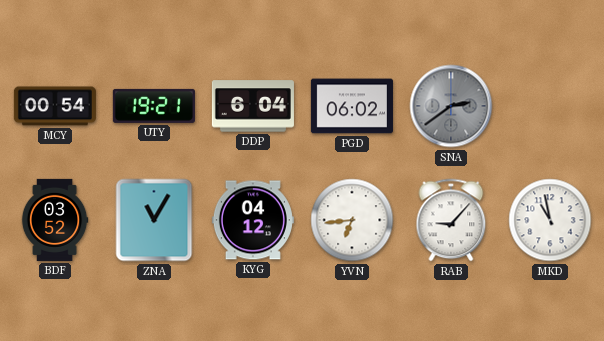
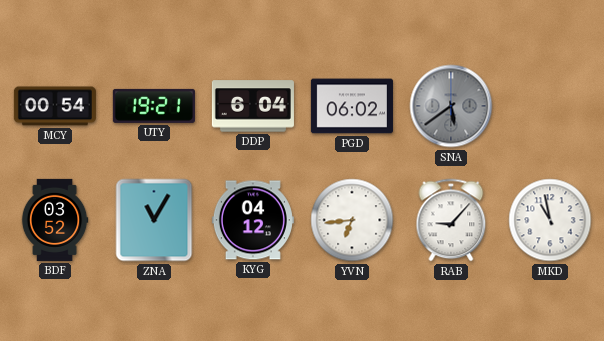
SNA: 2:39 -> 5:39
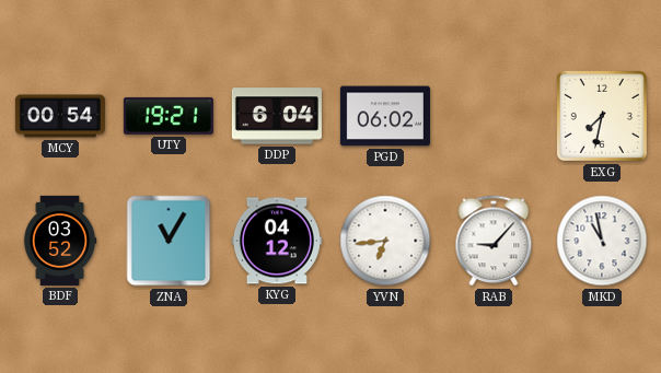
SNA: 5:39 -> none
EXG: none -> 7:32
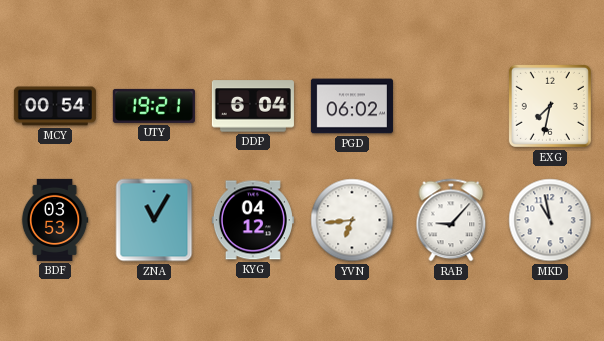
BDF: 03:52 -> 03:53
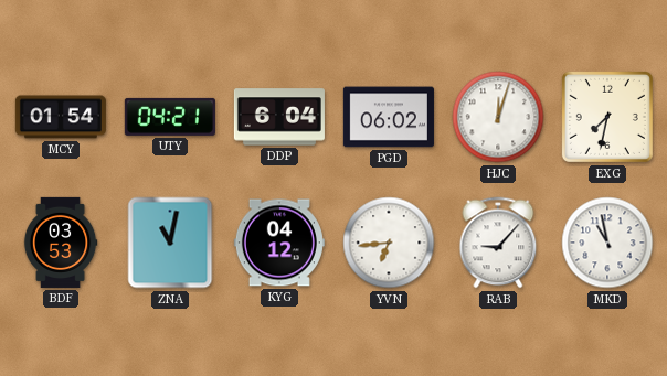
MCY: 00:54 -> 01:54
UTY: 19:21 -> 04:21
HJC: none -> 12:03
ZNA: 11:05 -> 11:02
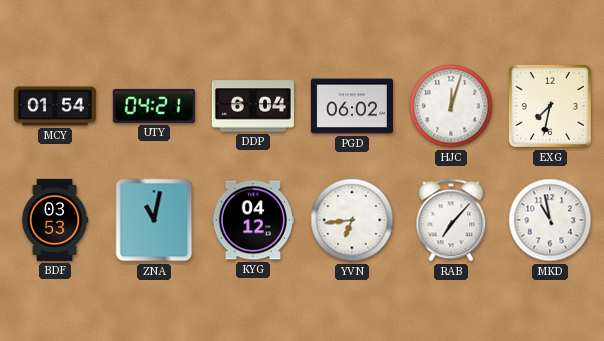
RAB: 9:07 -> 7:07
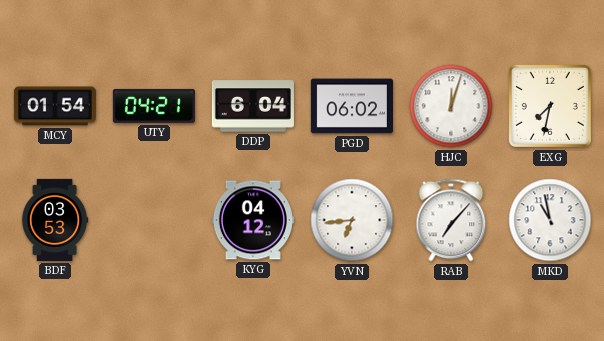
ZNA: 11:02 -> none
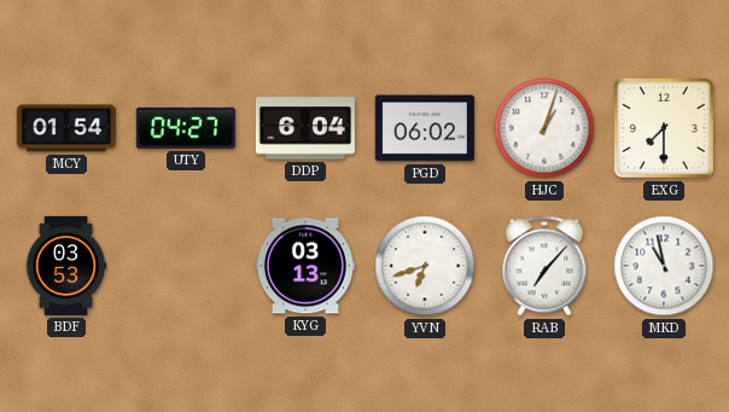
UTY: 04:21 -> 04:27
HJC: 12:03 -> 1:03
EXG: 7:32 -> 7:30
KYG: 04:12 -> 03:13
YVN: 6:44 -> 6:42
